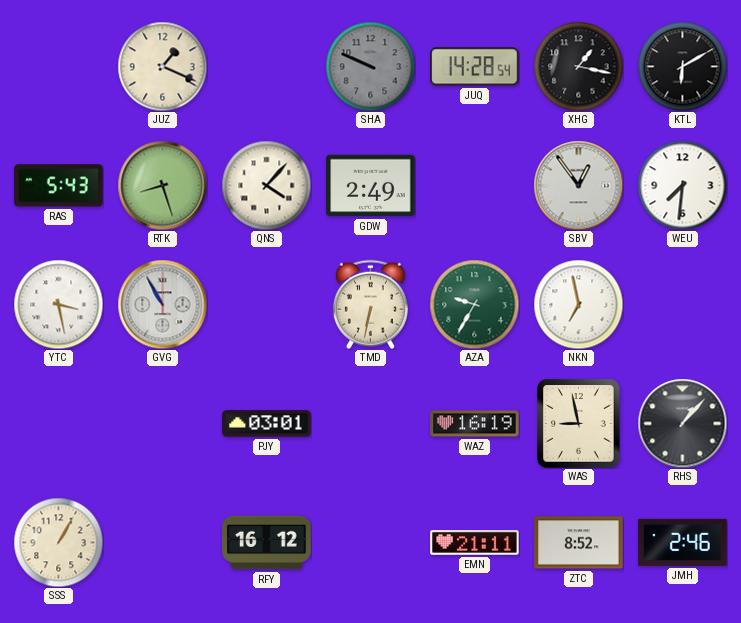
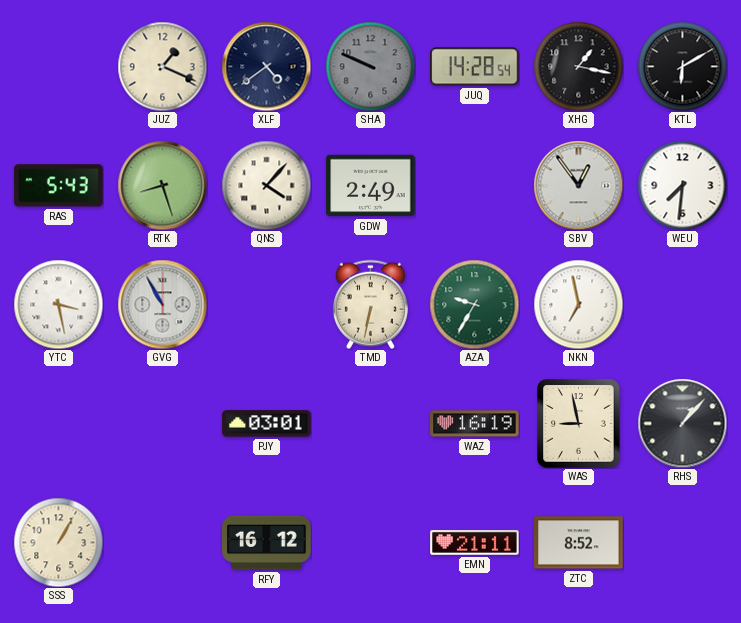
XLF: none -> 4:39
JMH: 2:46 -> none
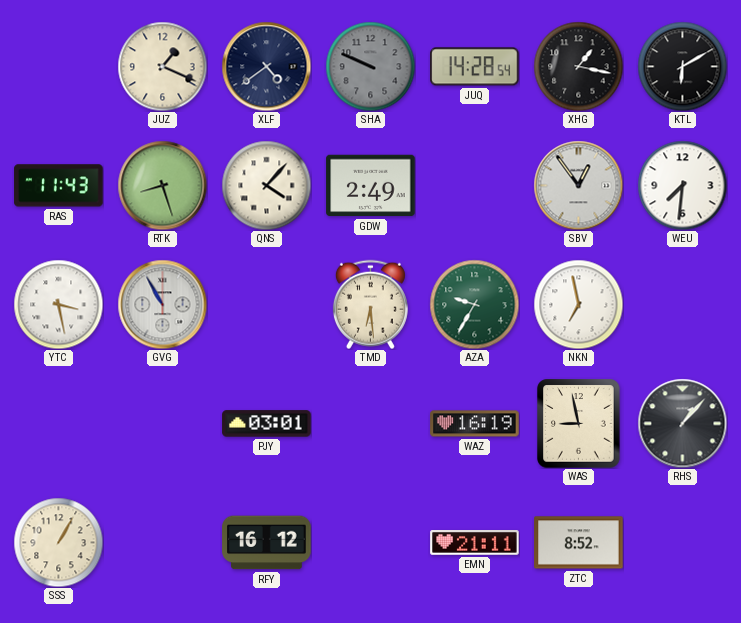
RAS: 5:43 -> 11:43
TMD: 6:32 -> 6:29
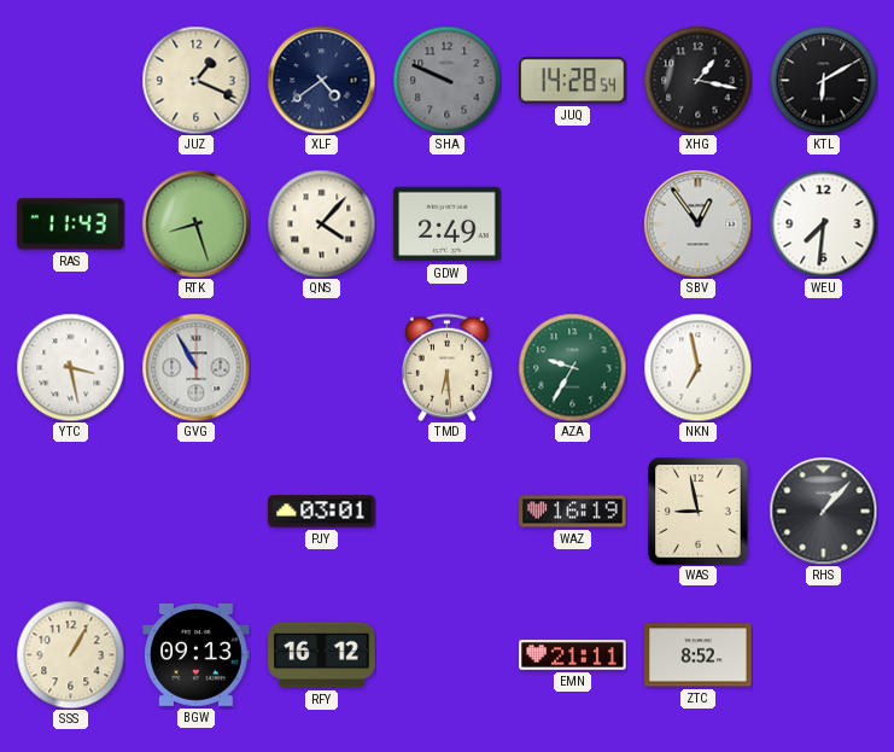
BGW: none -> 09:13
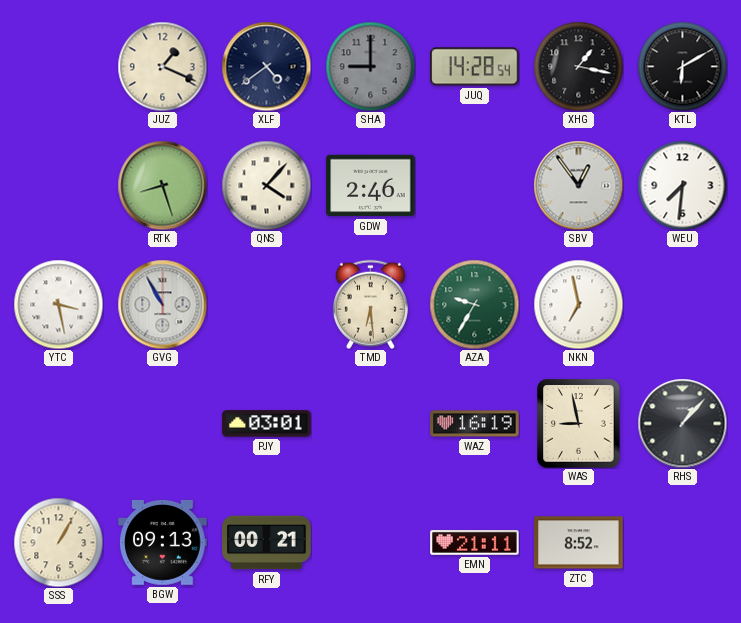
SHA: 9:49 -> 9:00
RAS: 11:43 -> none
GDW: 2:49 -> 2:46
RFY: 16:12 -> 00:21
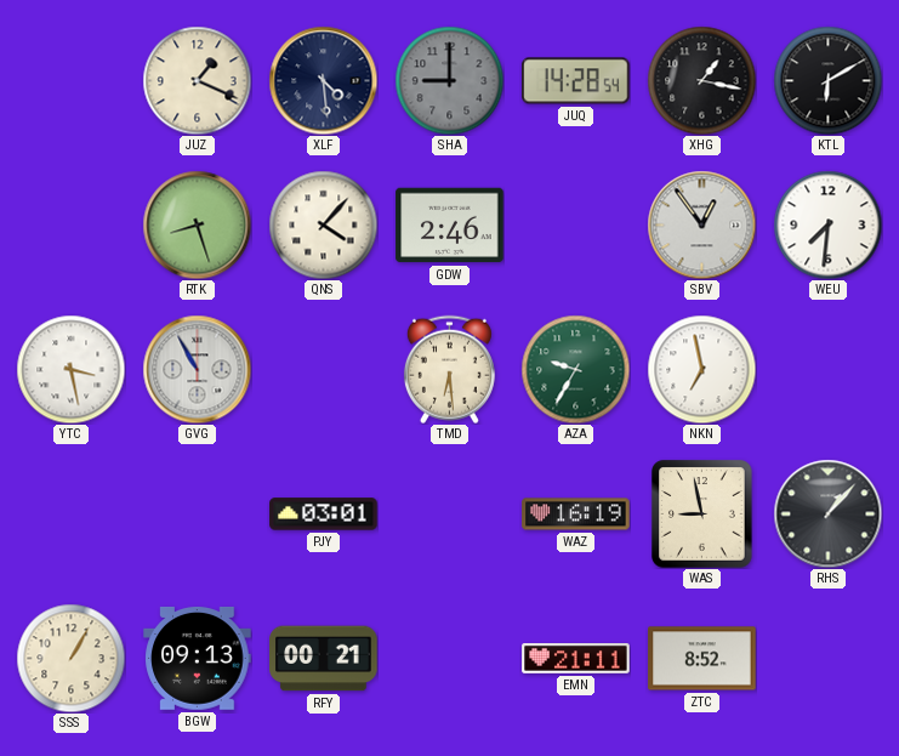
XLF: 4:39 -> 4:29
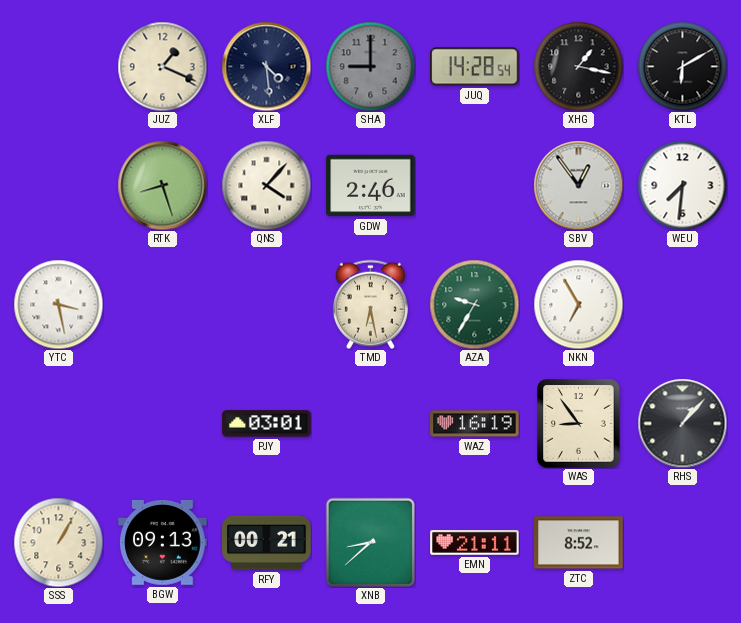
GVG: 10:55 -> none
TMD: 6:29 -> 6:28
NKN: 6:58 -> 6:55
WAS: 8:58 -> 8:54
XNB: none -> 8:38
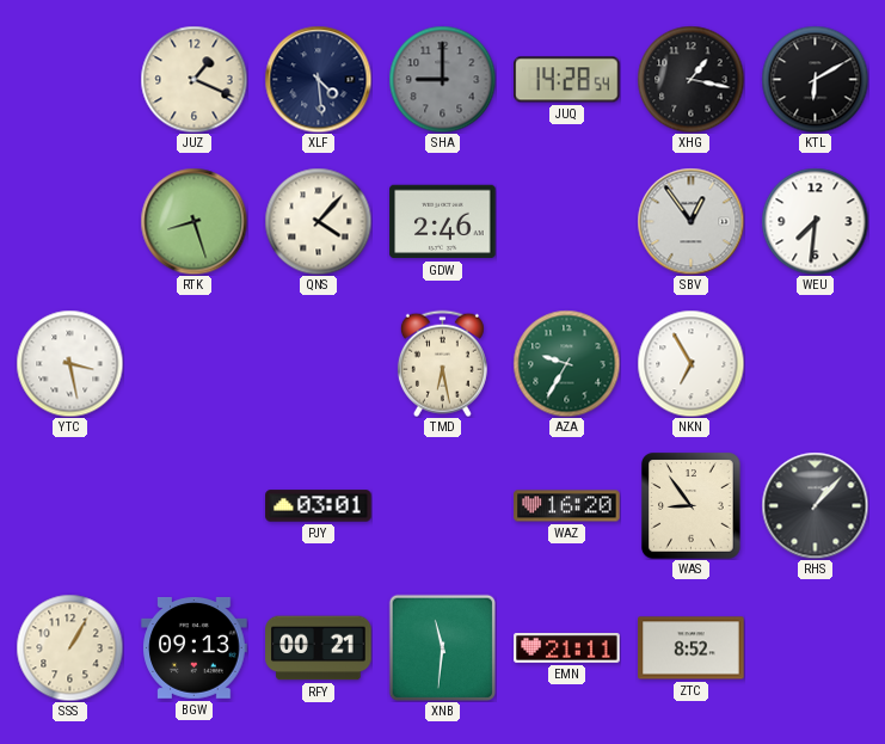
WAZ: 16:19 -> 16:20
XNB: 8:38 -> 11:31
